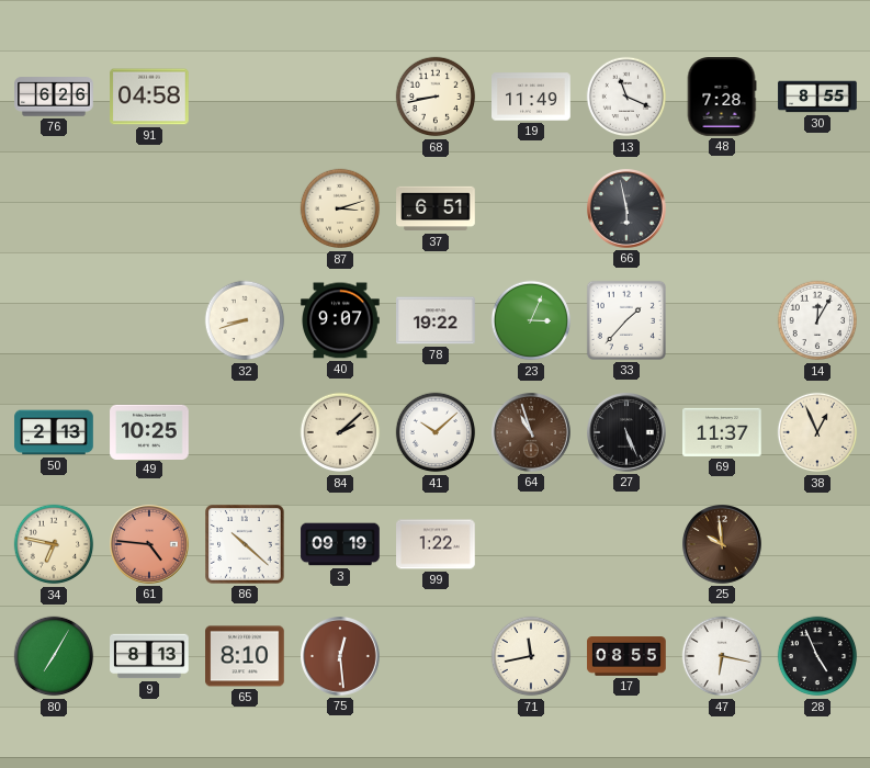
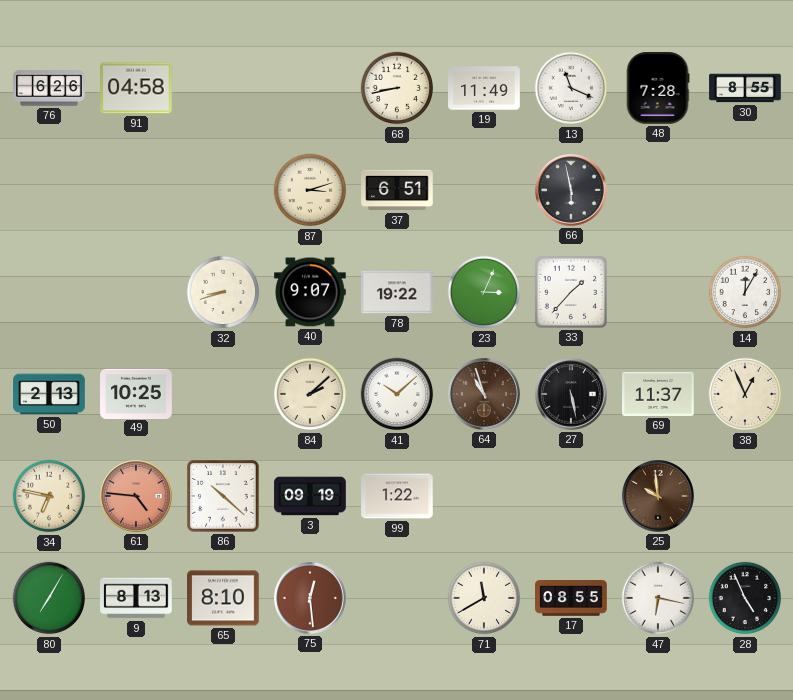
27: 5:26 -> 5:28
71: 11:43 -> 11:40
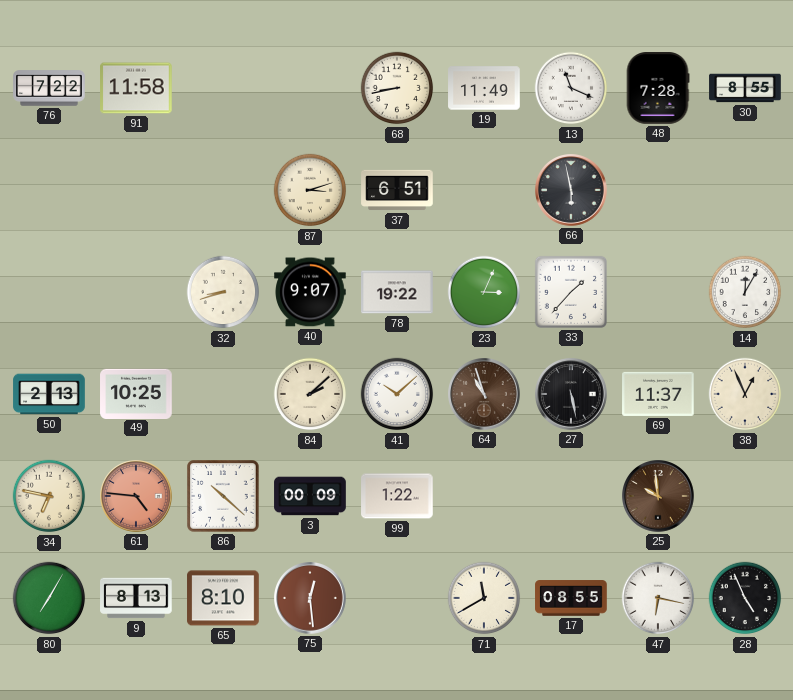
76: 6:26 -> 7:22
91: 04:58 -> 11:58
3: 09:19 -> 00:09
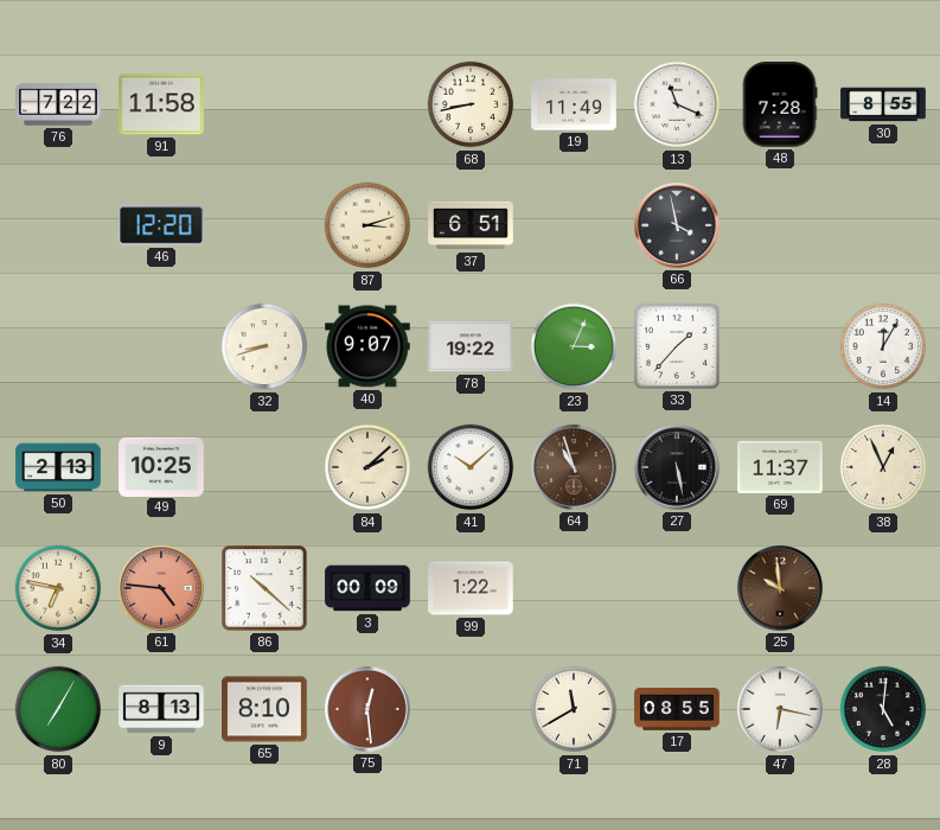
46: none -> 12:20
66: 5:58 -> 3:58
28: 4:56 -> 5:01
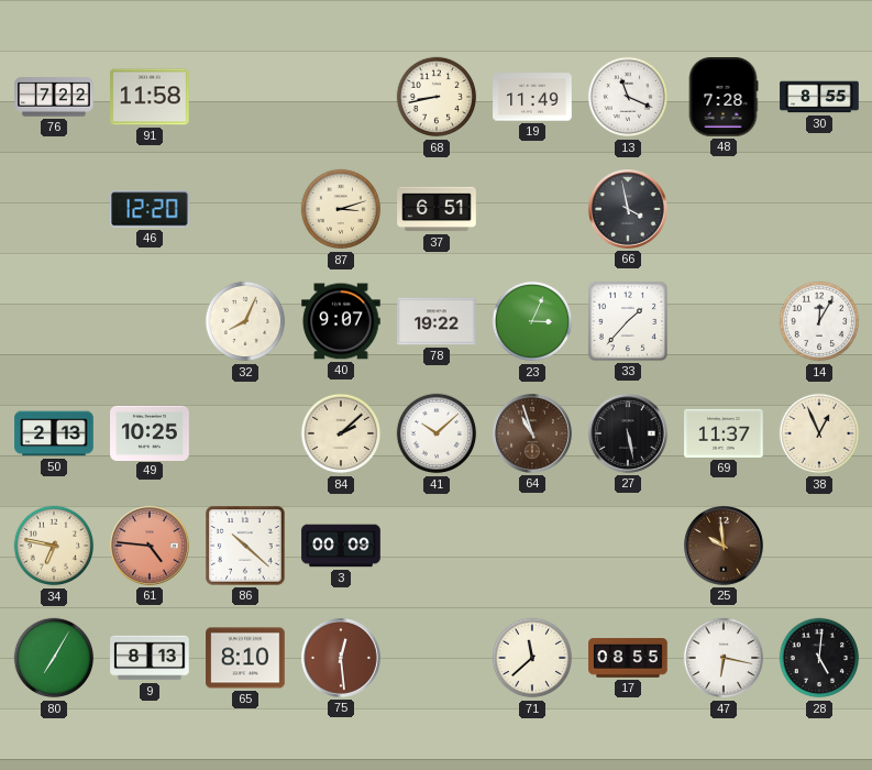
32: 8:42 -> 8:04
99: 1:22 -> none
71: 11:40 -> 11:38
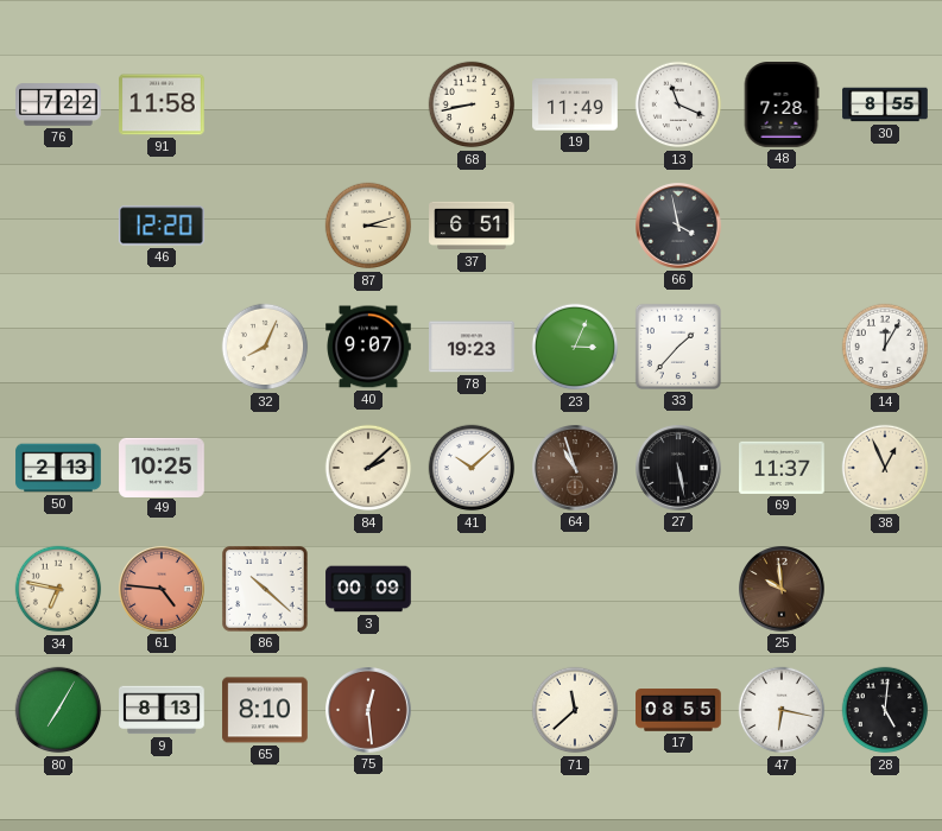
78: 19:22 -> 19:23
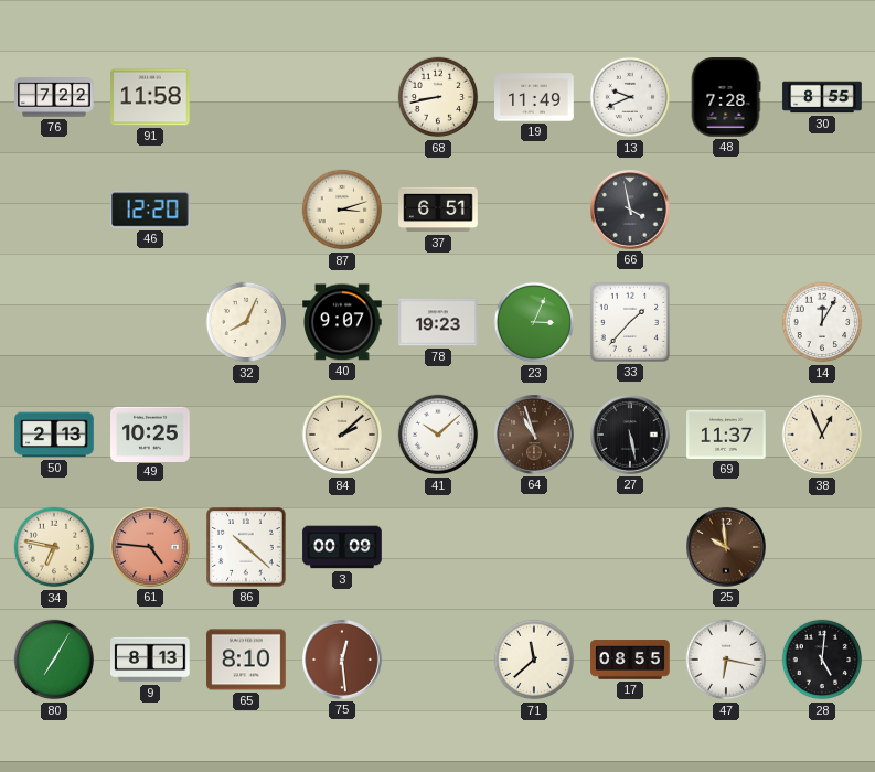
13: 11:19 -> 9:41
